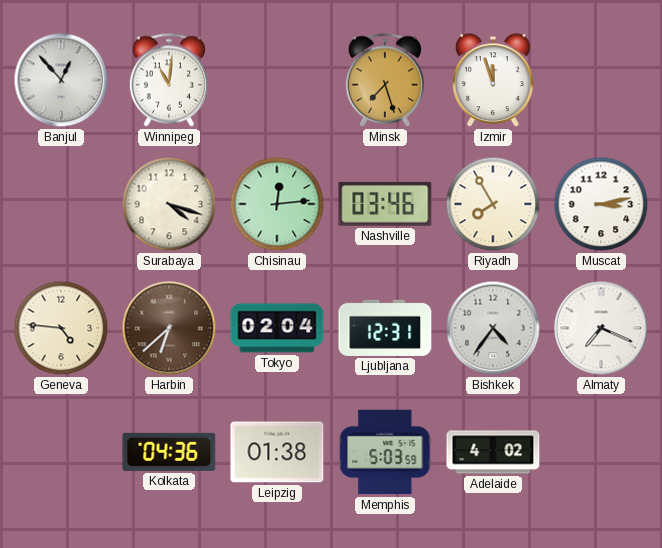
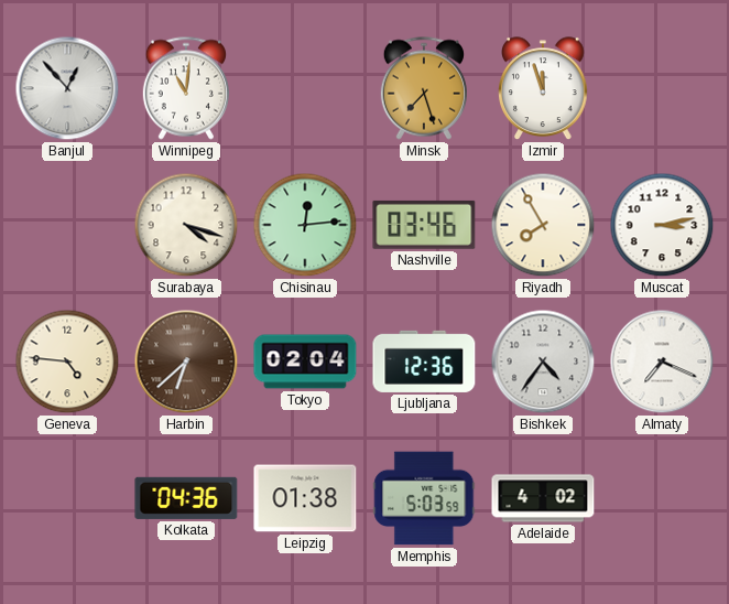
Ljubljana: 12:31 -> 12:36
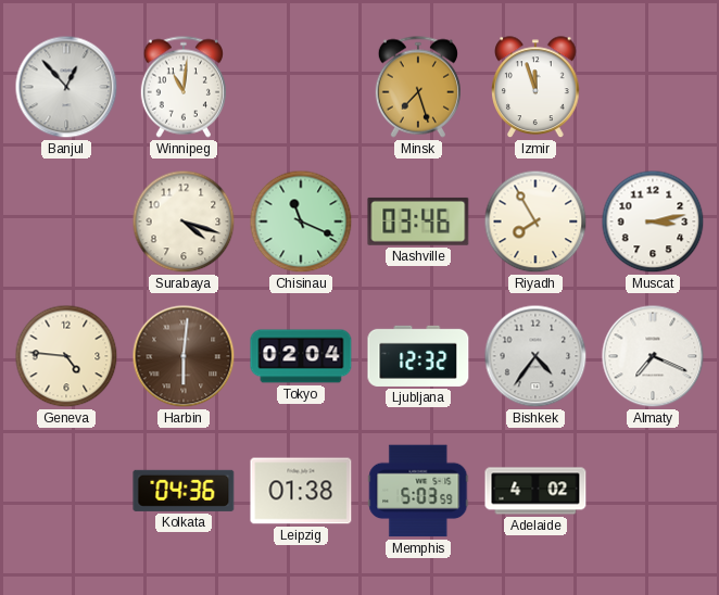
Chisinau: 12:14 -> 11:19
Harbin: 6:38 -> 6:01
Ljubljana: 12:36 -> 12:32
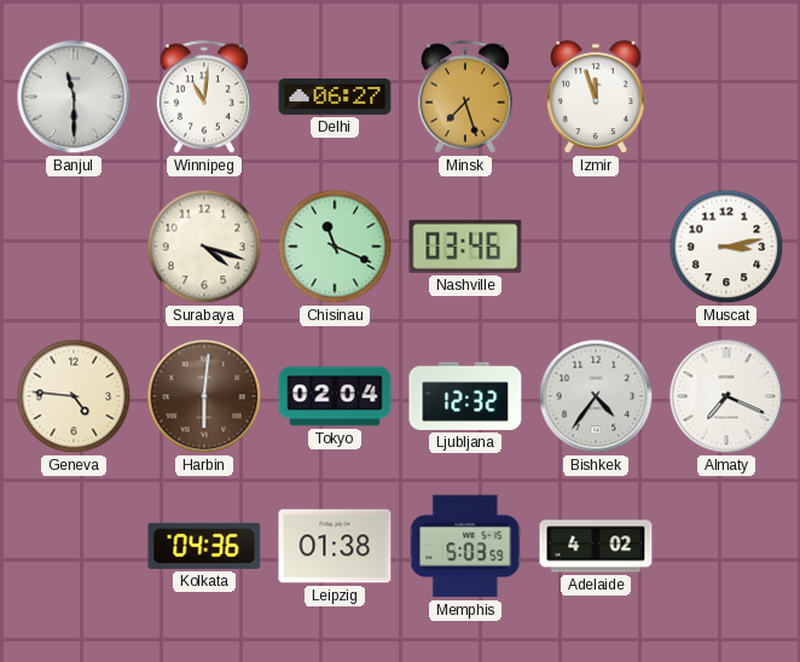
Banjul: 12:53 -> 11:30
Delhi: none -> 06:27
Riyadh: 7:55 -> none
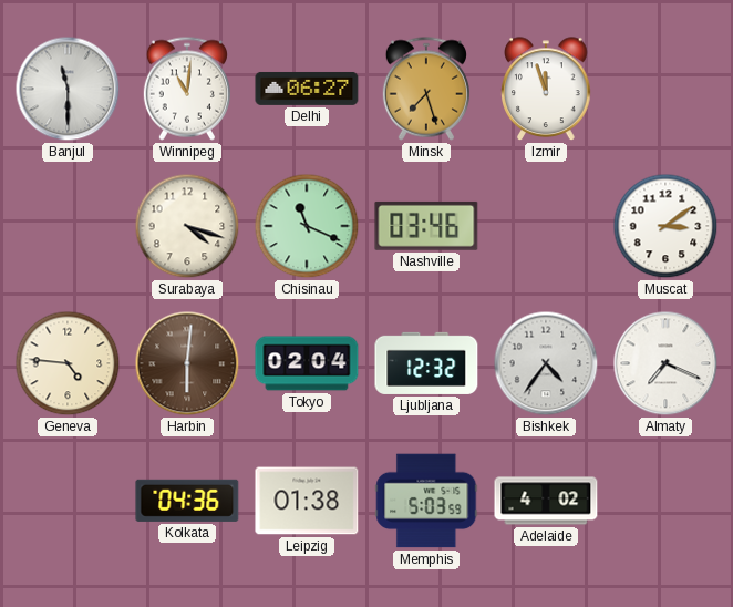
Muscat: 3:13 -> 3:09
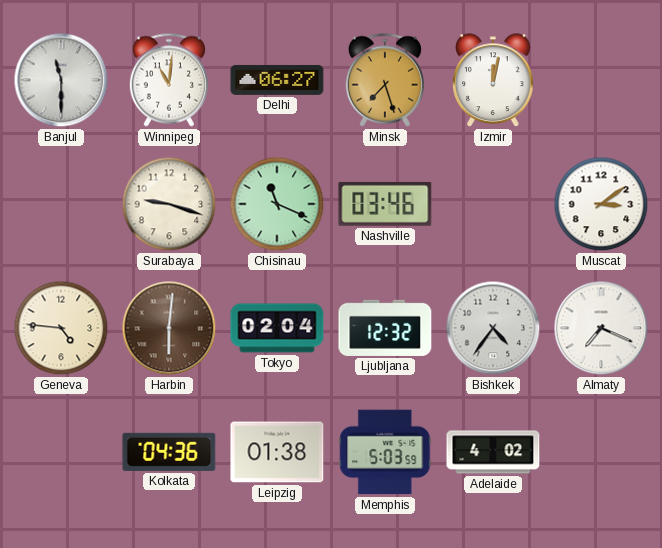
Izmir: 11:57 -> 12:02
Surabaya: 4:18 -> 9:18
